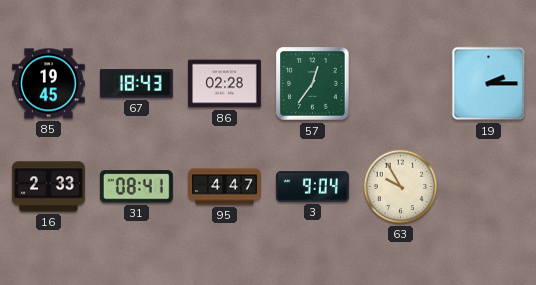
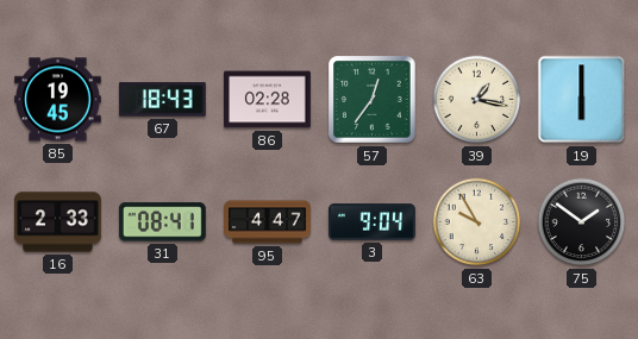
39: none -> 1:17
19: 2:15 -> 6:00
75: none -> 1:51
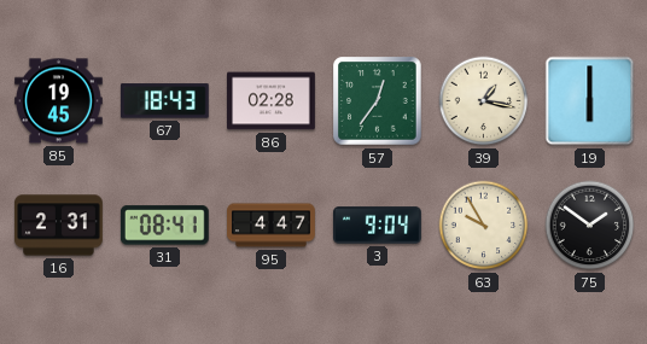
16: 2:33 -> 2:31
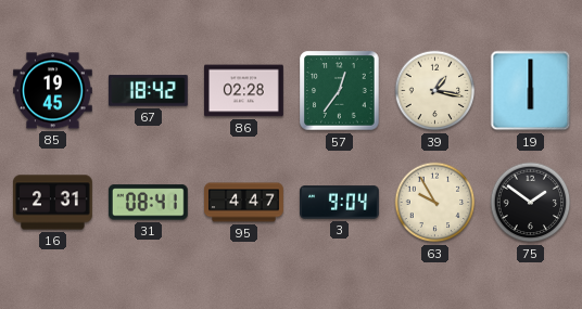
67: 18:43 -> 18:42
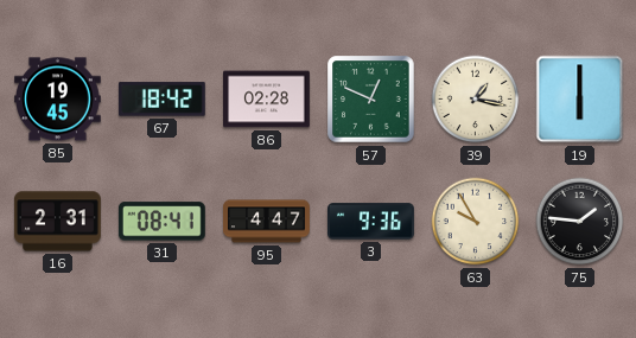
57: 12:36 -> 12:49
3: 9:04 -> 9:36
75: 1:51 -> 1:46
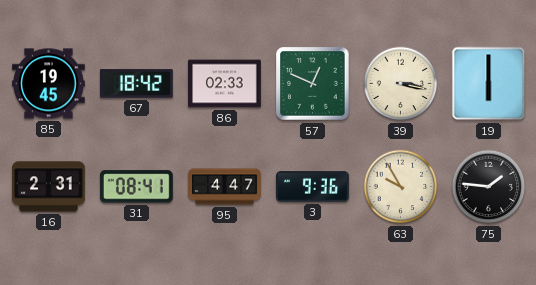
86: 02:28 -> 02:33
39: 1:17 -> 3:17
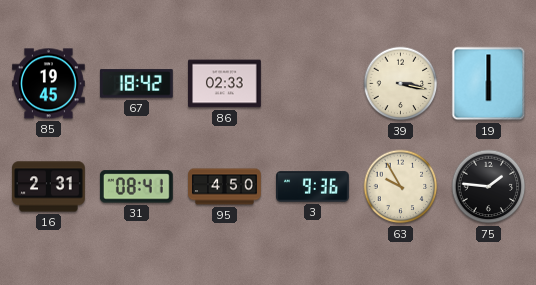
57: 12:49 -> none
95: 4:47 -> 4:50
